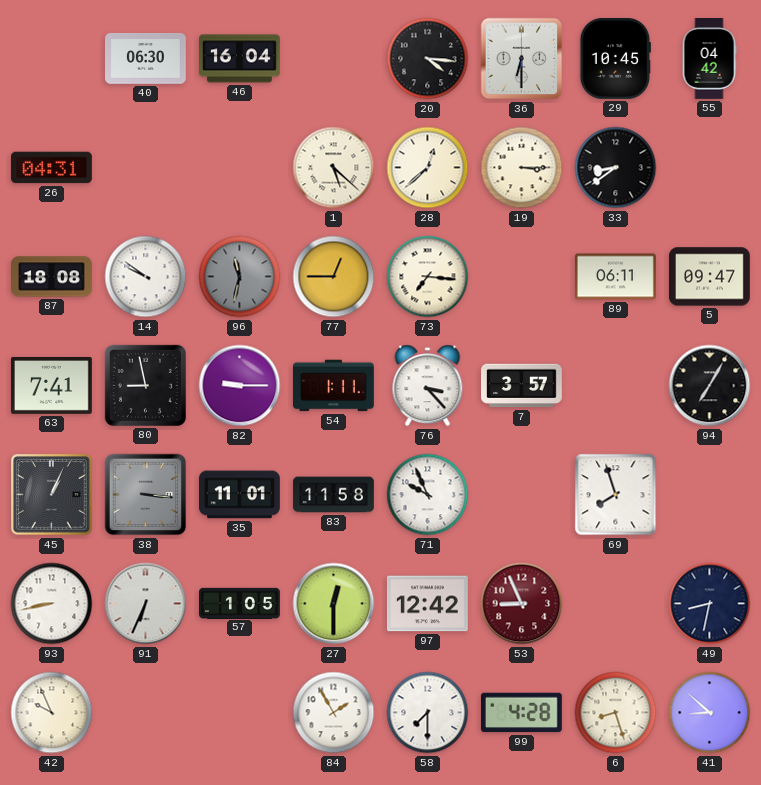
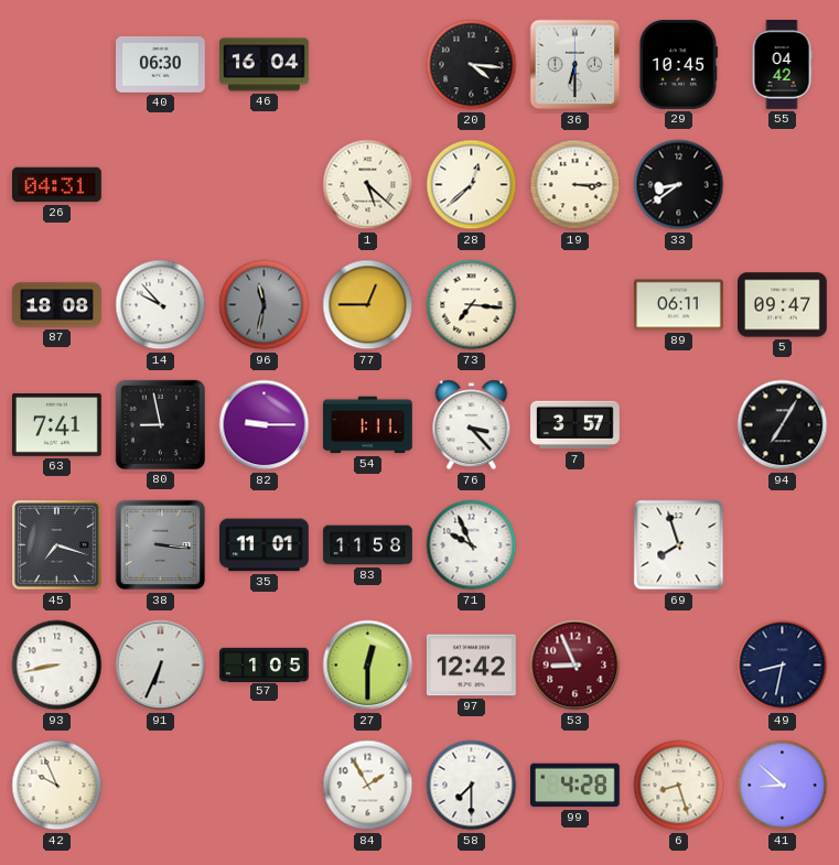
14: 9:51 -> 9:53
45: 1:04 -> 7:18
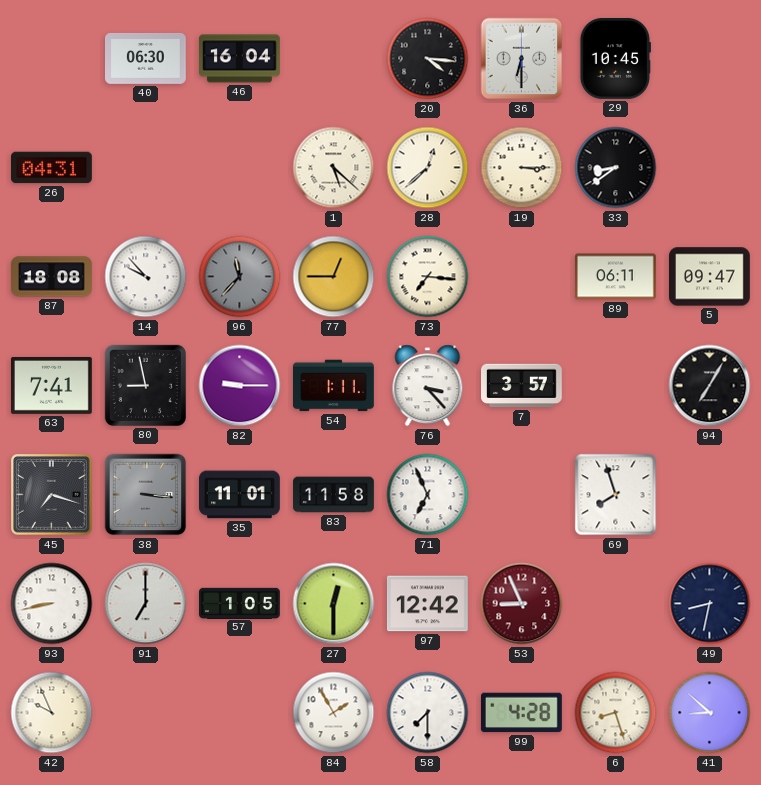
55: 04:42 -> none
96: 11:32 -> 11:37
71: 9:56 -> 6:56
91: 6:34 -> 7:00
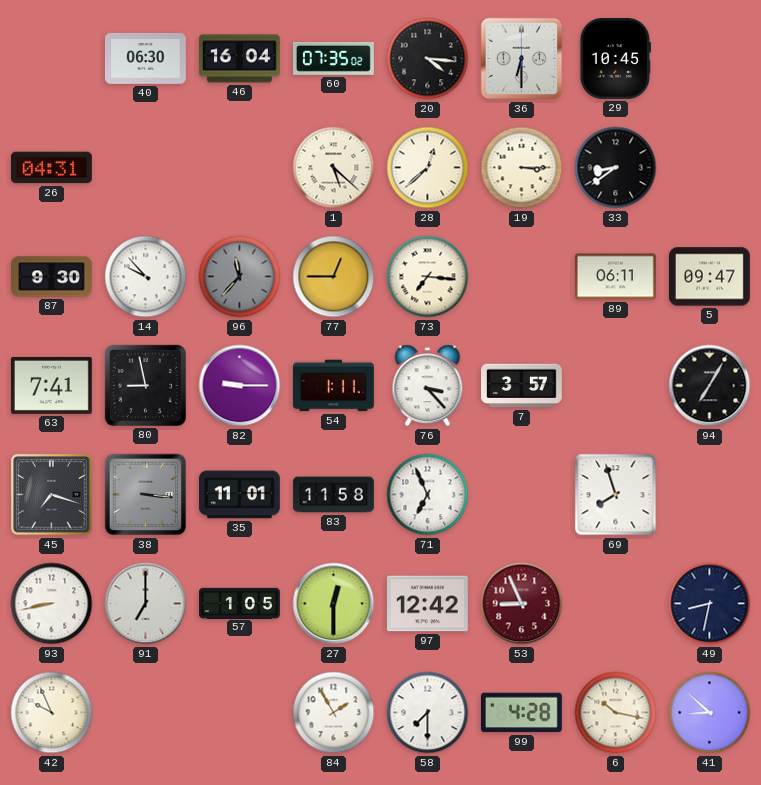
60: none -> 07:35
87: 18:08 -> 9:30
6: 8:27 -> 10:17
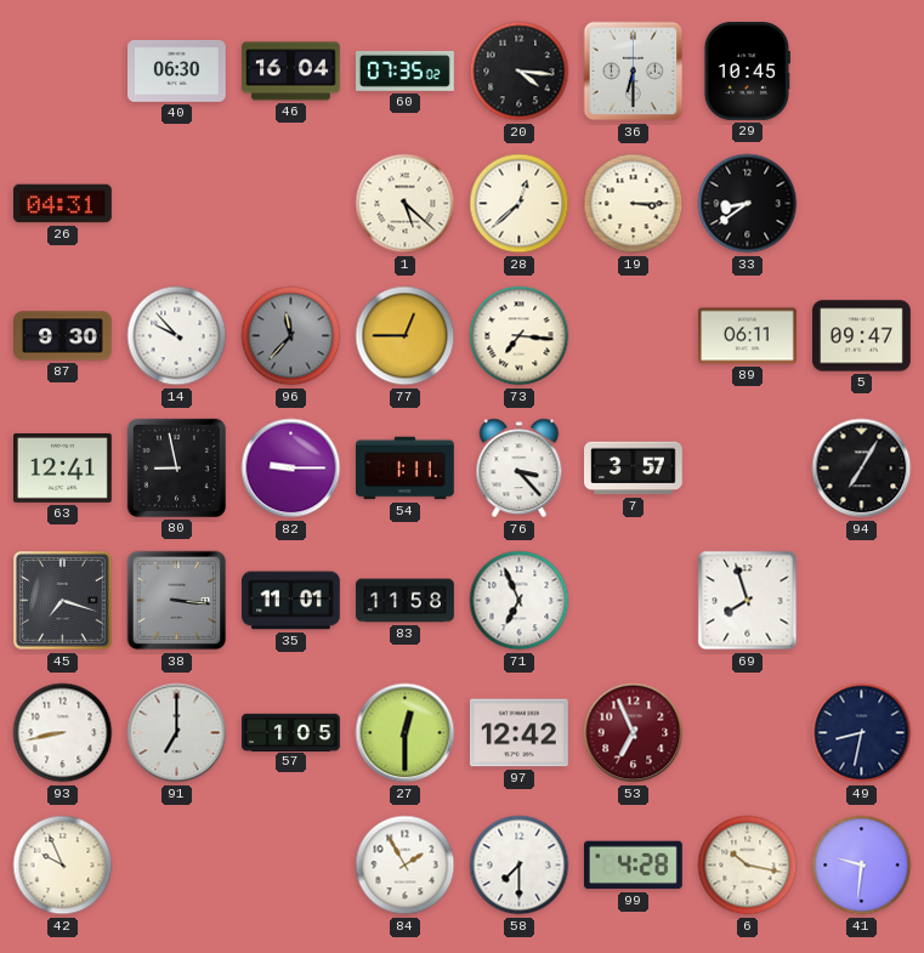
63: 7:41 -> 12:41
53: 8:56 -> 6:56
41: 8:52 -> 9:31
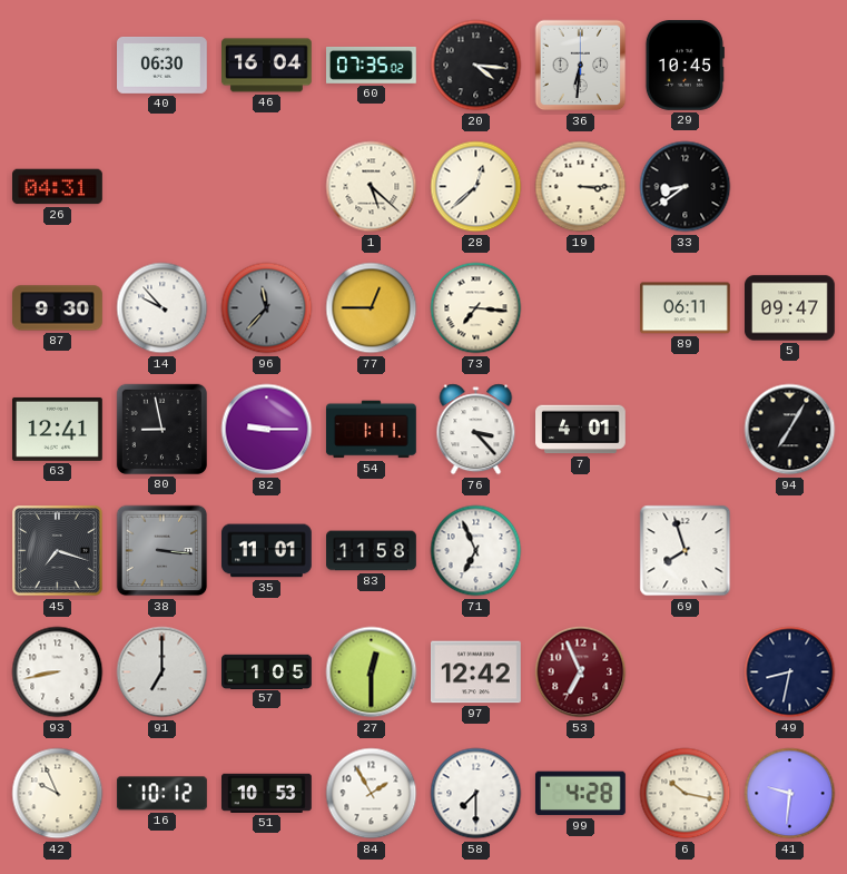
36: 6:30 -> 6:31
7: 3:57 -> 4:01
16: none -> 10:12
51: none -> 10:53
